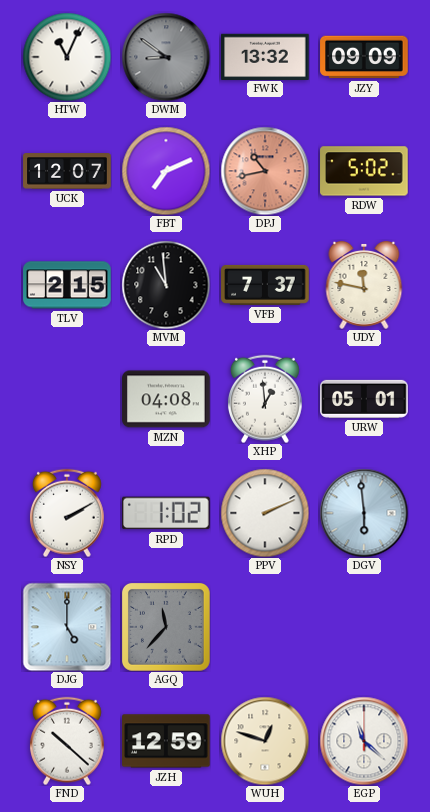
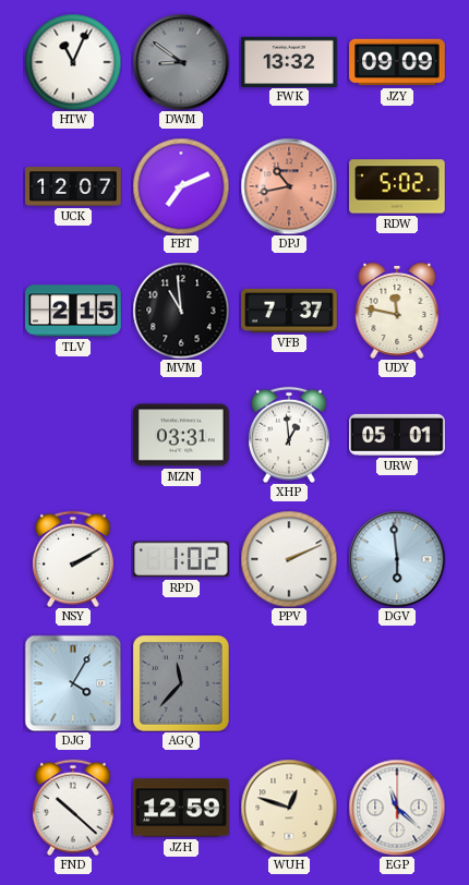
MZN: 04:08 -> 03:31
DJG: 5:00 -> 4:05
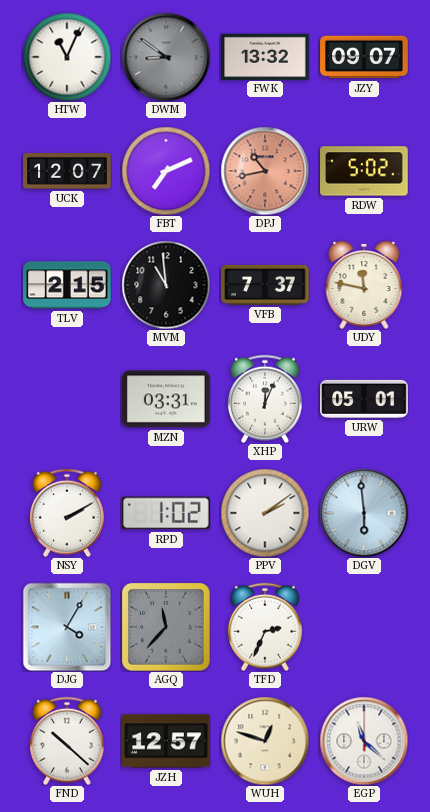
JZY: 09:09 -> 09:07
XHP: 12:59 -> 12:04
PPV: 2:11 -> 2:09
TFD: none -> 2:34
JZH: 12:59 -> 12:57
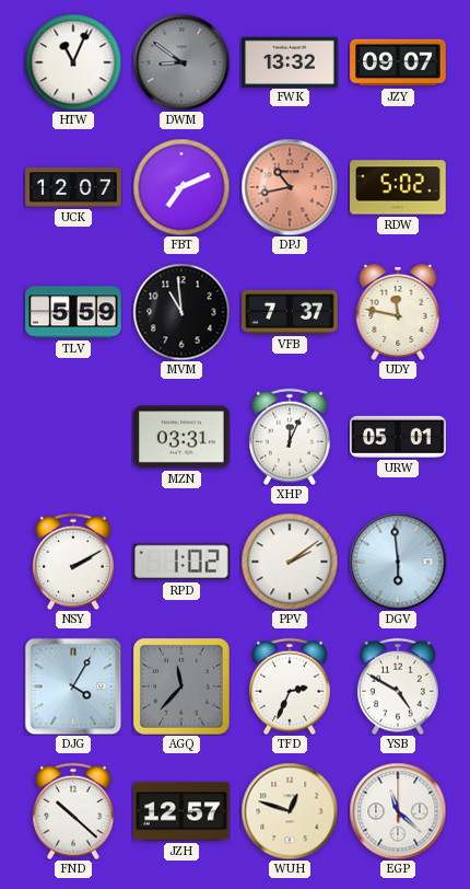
TLV: 2:15 -> 5:59
YSB: none -> 4:50
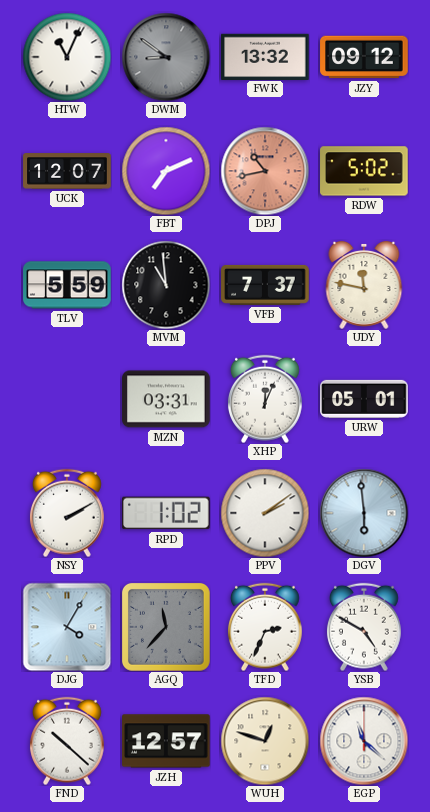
JZY: 09:07 -> 09:12
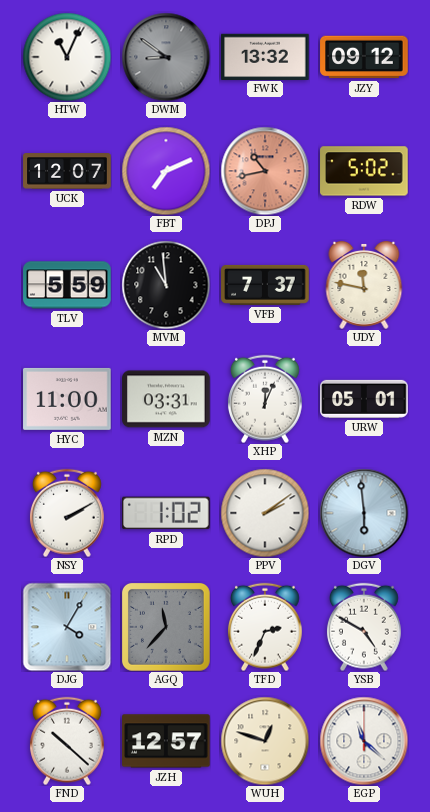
HYC: none -> 11:00
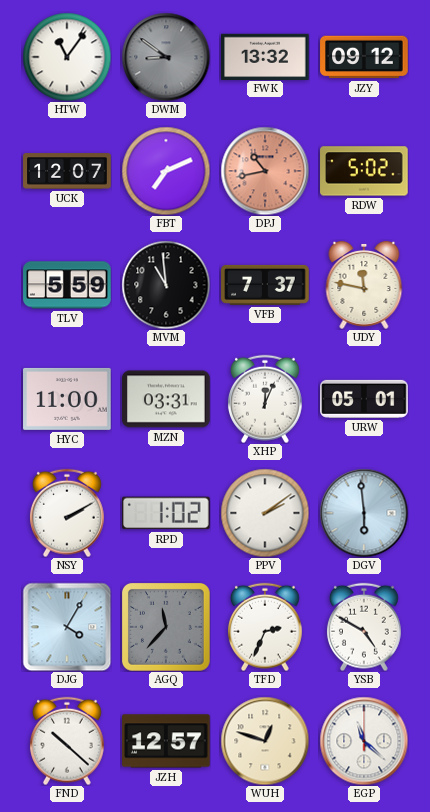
HTW: 11:04 -> 11:06
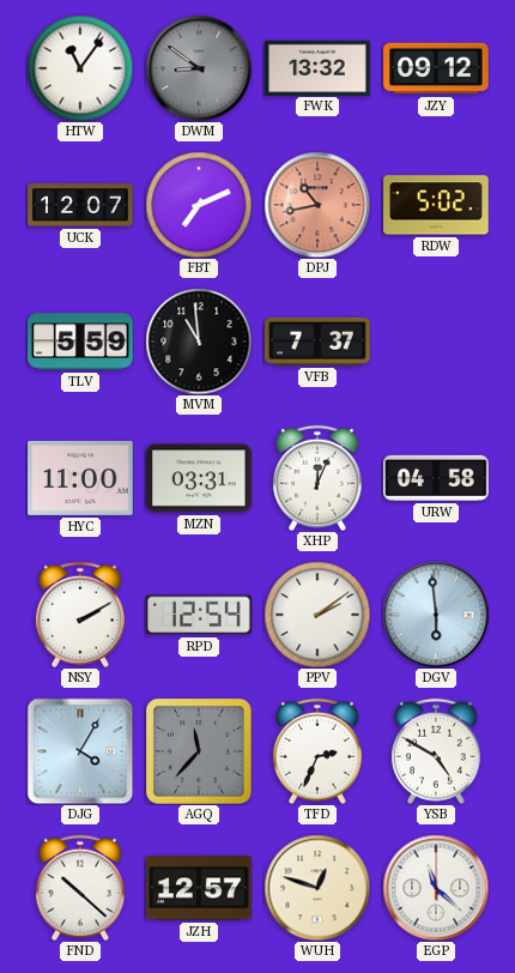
UDY: 11:47 -> none
URW: 05:01 -> 04:58
RPD: 1:02 -> 12:54
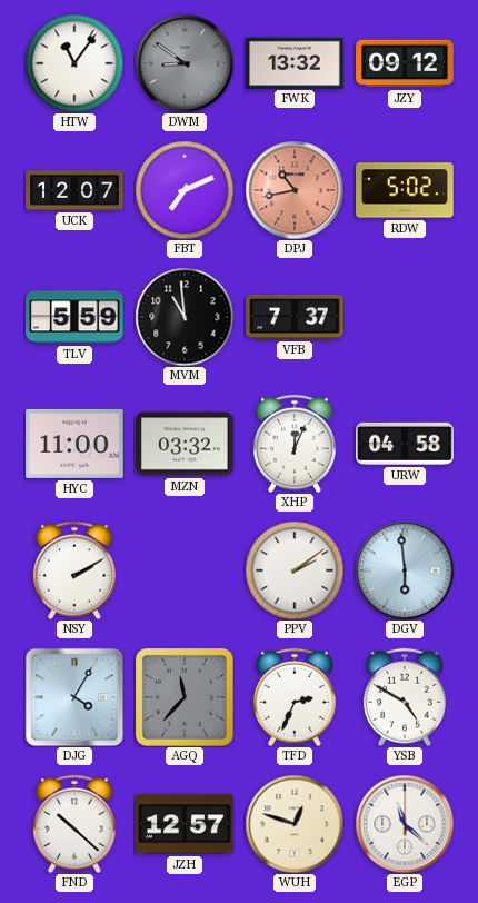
MZN: 03:31 -> 03:32
RPD: 12:54 -> none
